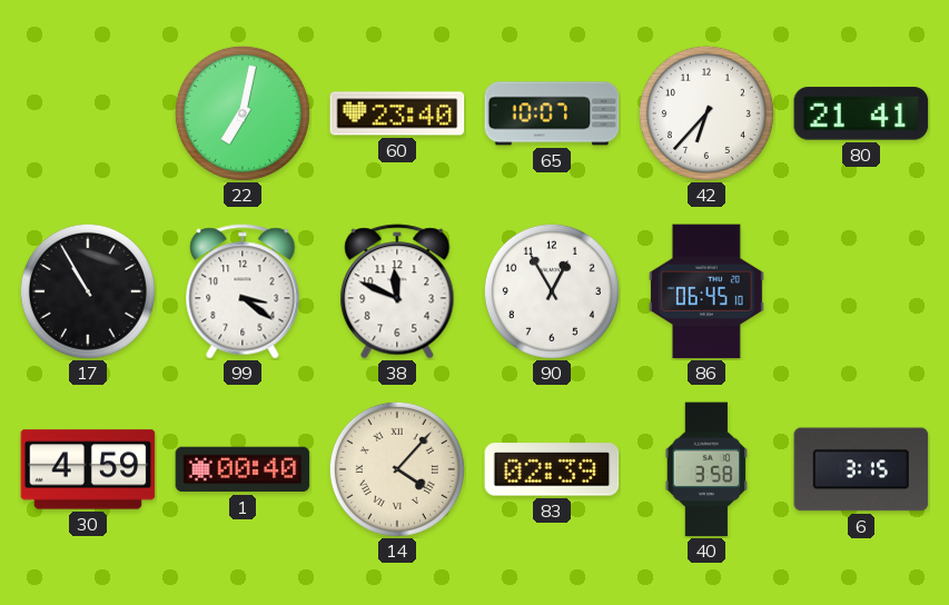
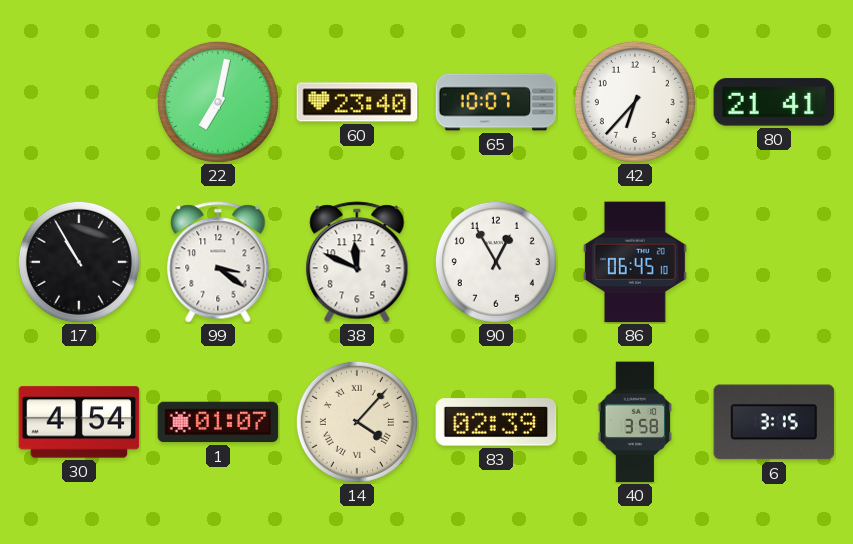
30: 4:59 -> 4:54
1: 00:40 -> 01:07
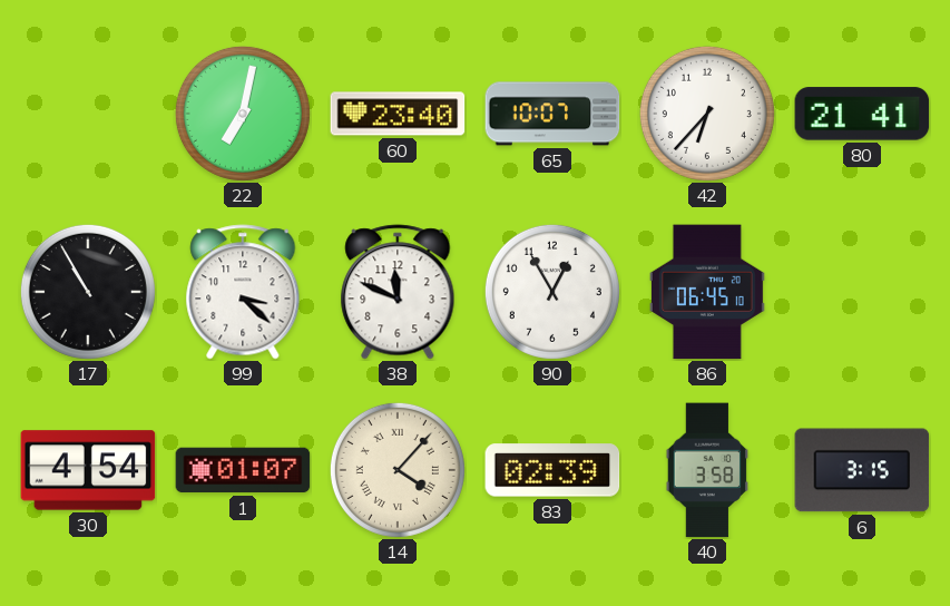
99: 3:21 -> 3:22
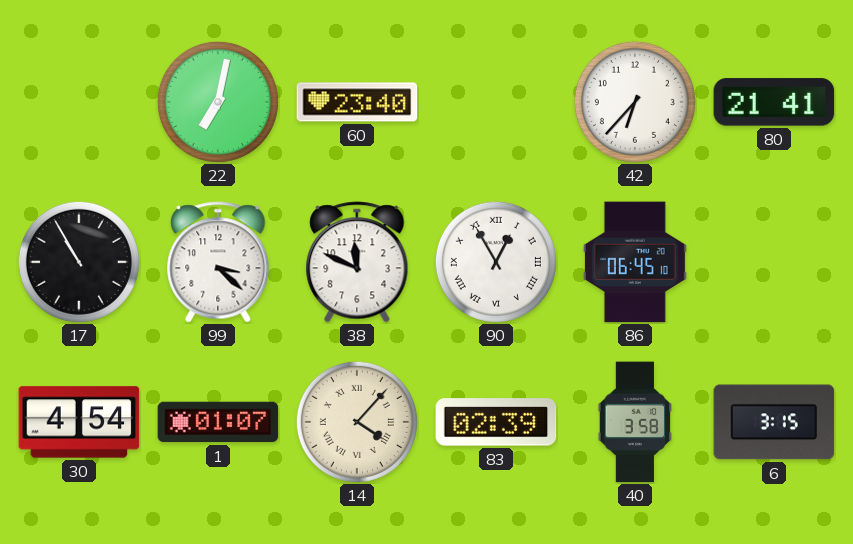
65: 10:07 -> none
90 numerals: Arabic -> Roman
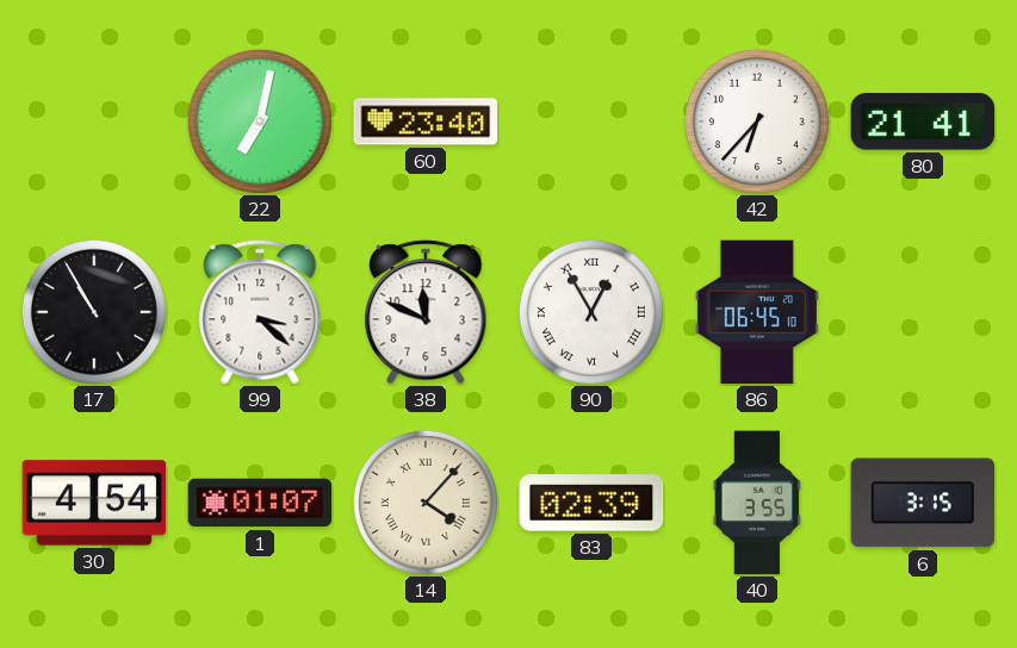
40: 3:58 -> 3:55
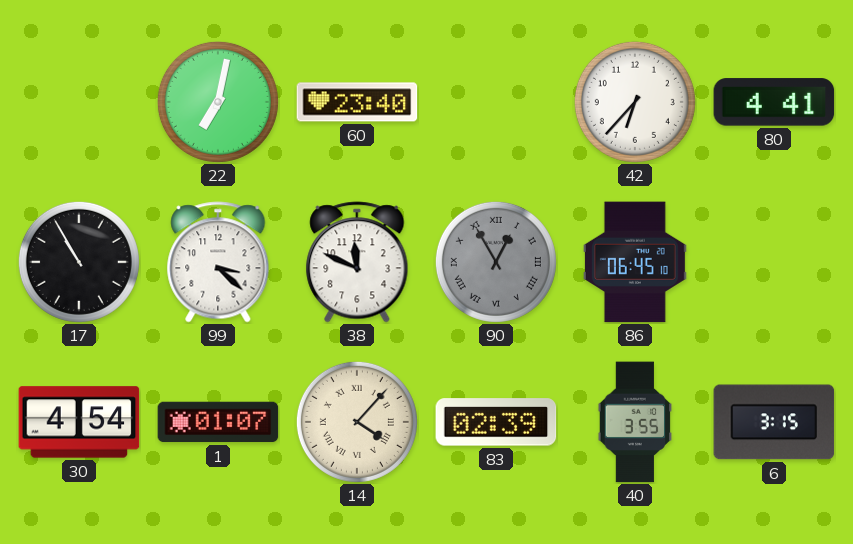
80: 21:41 -> 4:41
90 dial: white -> grey
